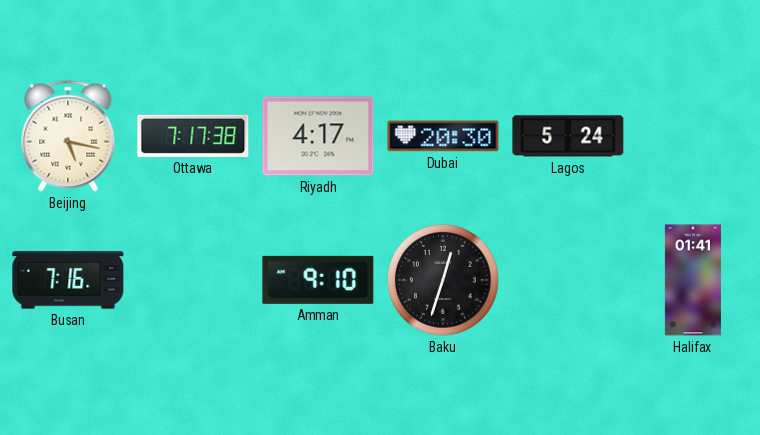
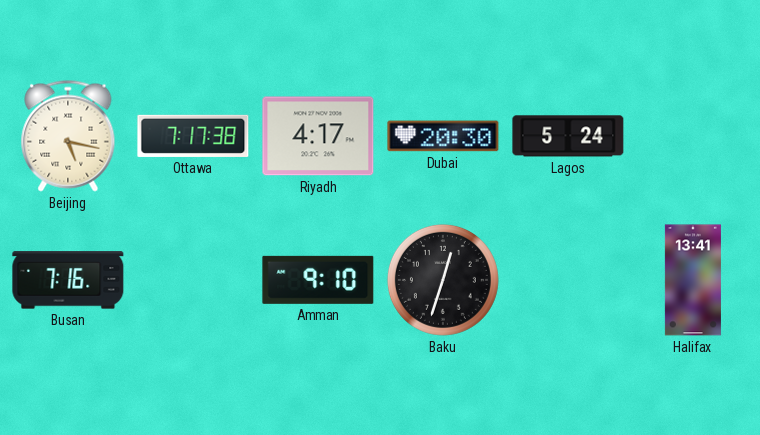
Halifax: 01:41 -> 13:41
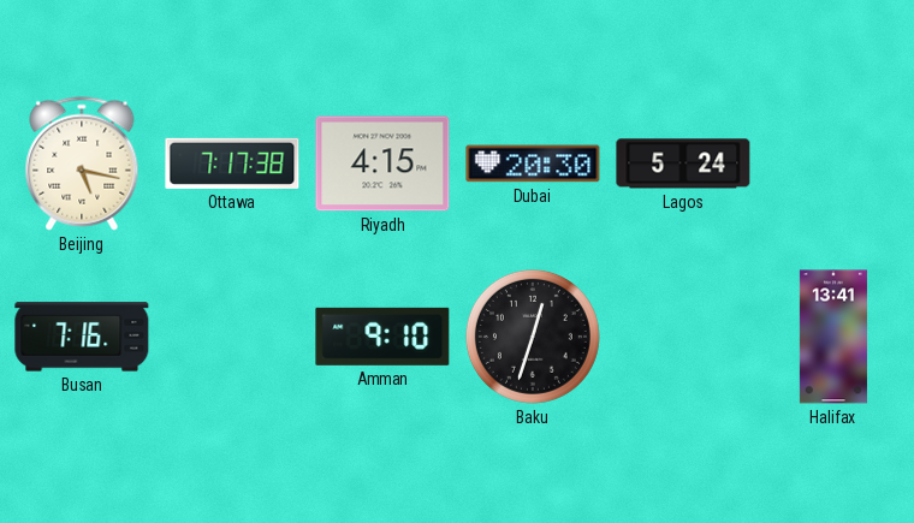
Riyadh: 4:17 -> 4:15
